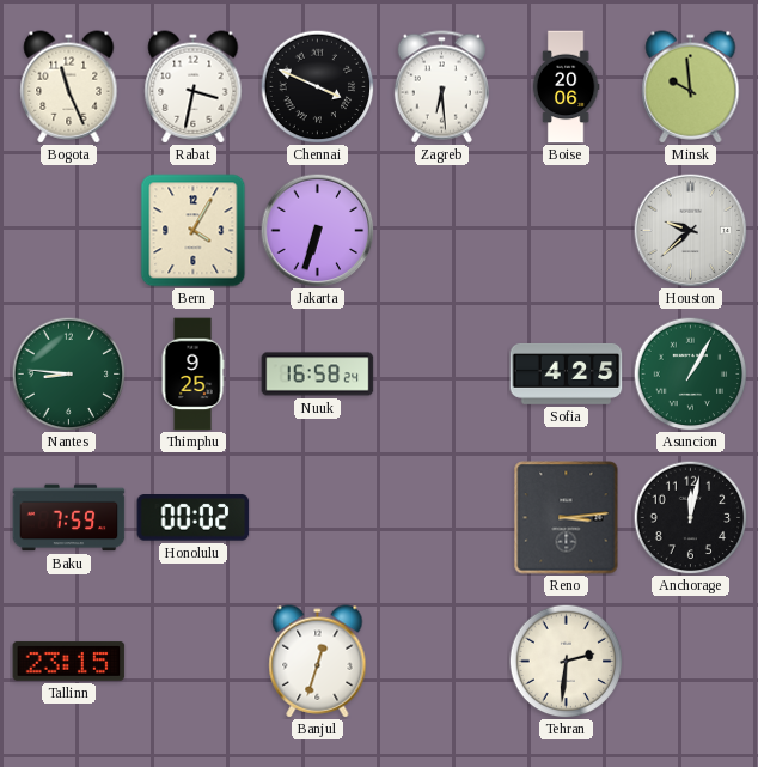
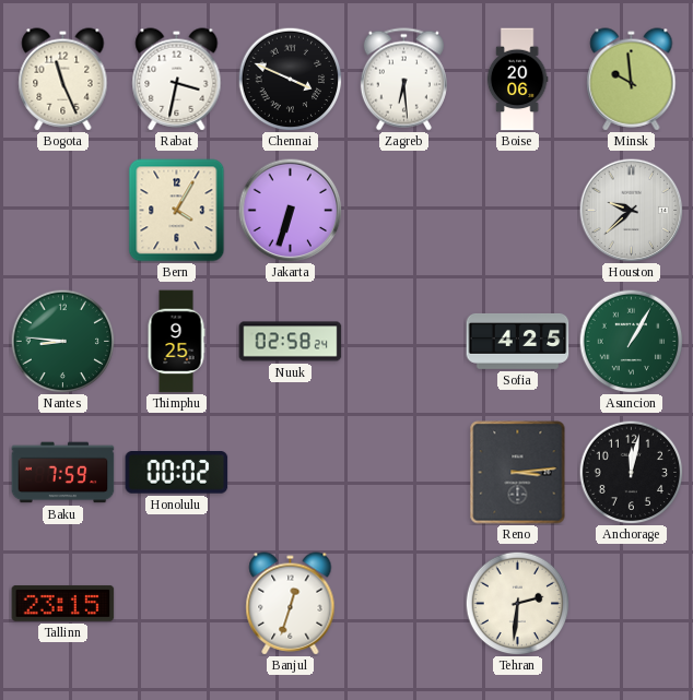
Nuuk: 16:58 -> 02:58
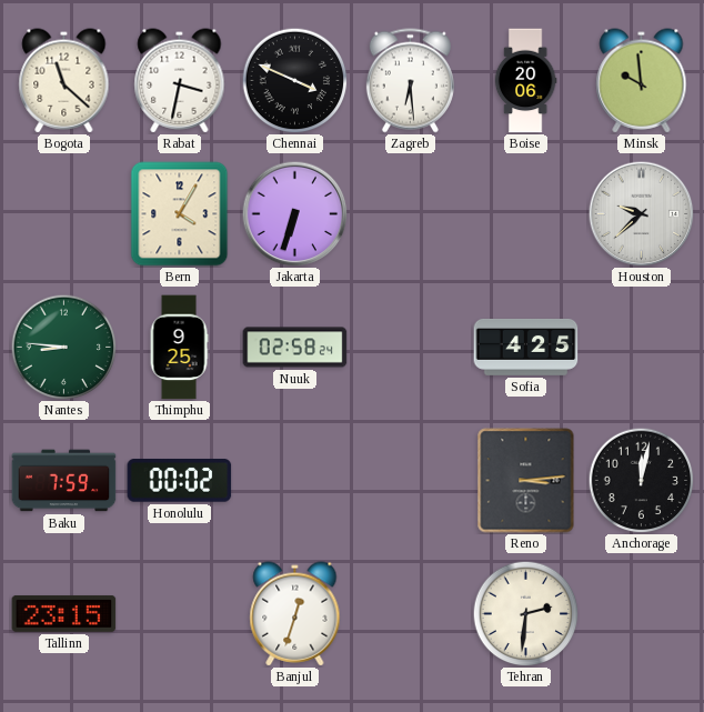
Bogota: 11:26 -> 11:22
Asuncion: 1:05 -> none
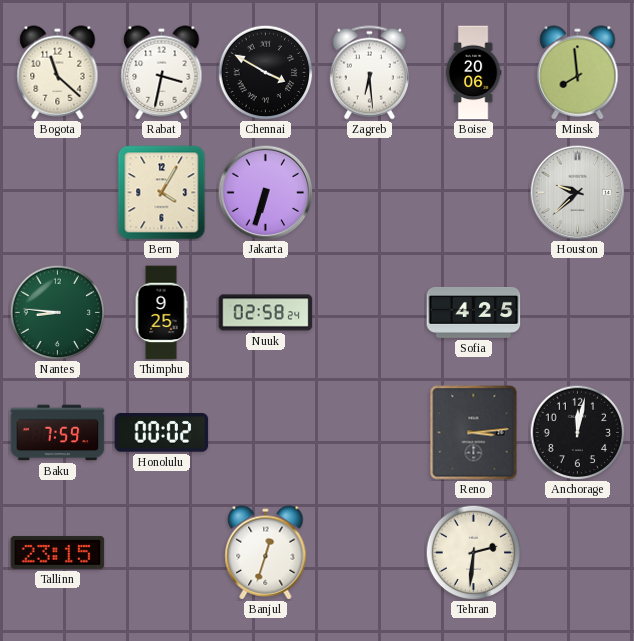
Chennai: 3:49 -> 3:50
Minsk: 9:59 -> 7:59
